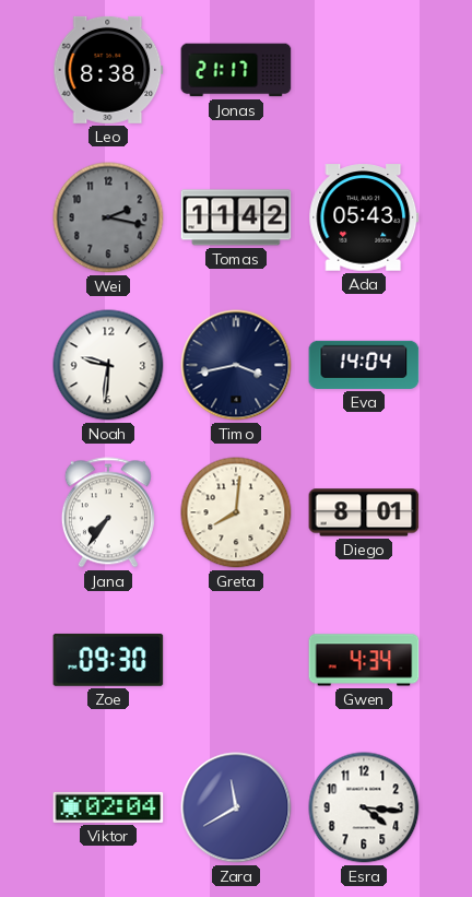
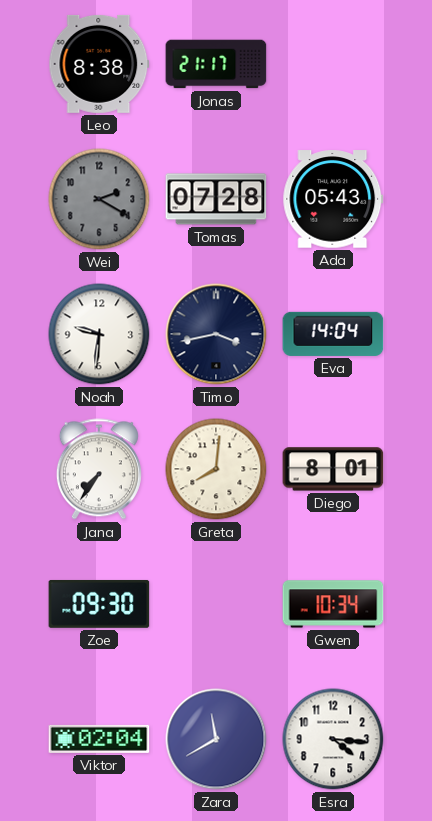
Wei: 2:17 -> 2:20
Tomas: 11:42 -> 07:28
Gwen: 4:34 -> 10:34
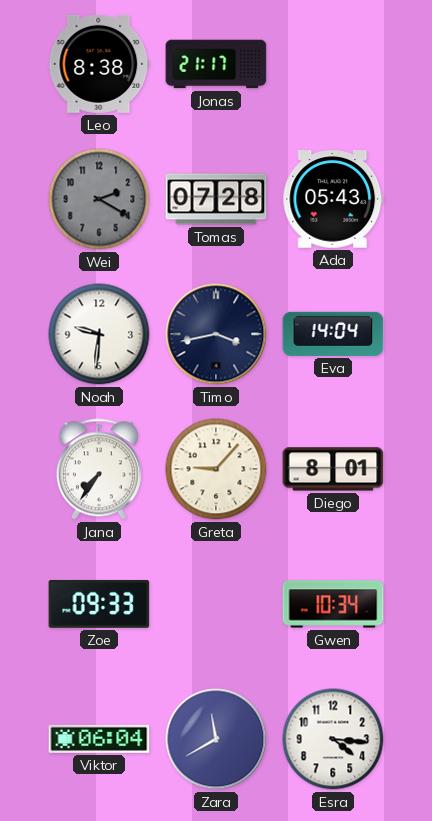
Greta: 8:01 -> 9:07
Zoe: 09:30 -> 09:33
Viktor: 02:04 -> 06:04
